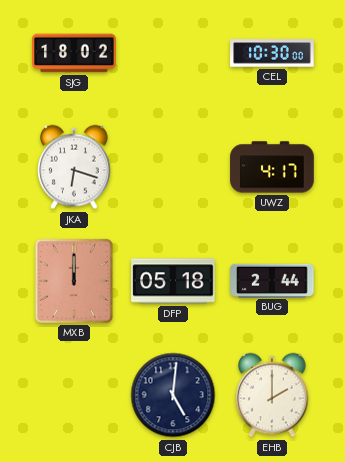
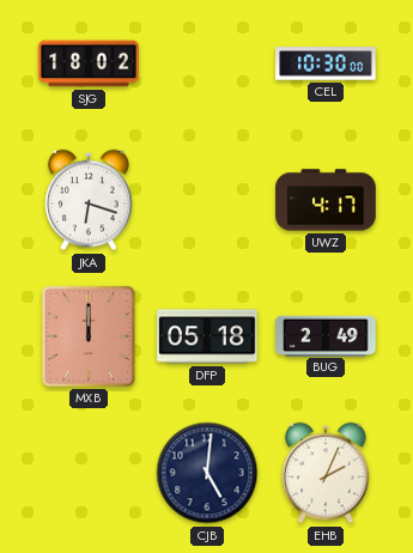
BUG: 2:44 -> 2:49
EHB: 2:00 -> 2:04
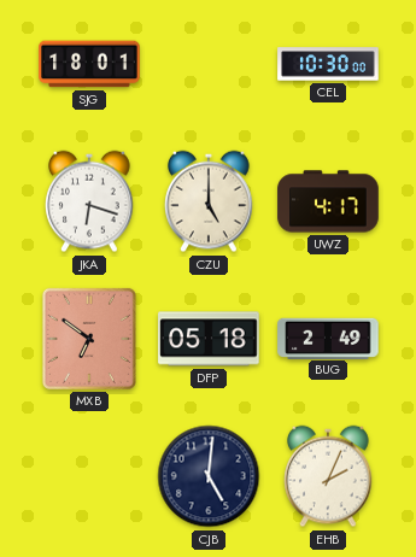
SJG: 18:02 -> 18:01
CZU: none -> 5:00
MXB: 12:00 -> 6:51
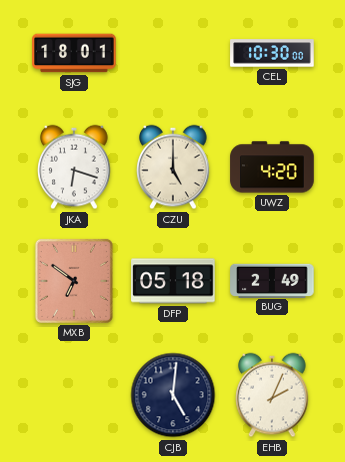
UWZ: 4:17 -> 4:20
